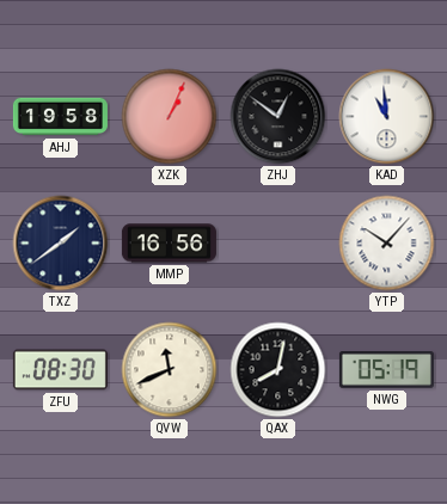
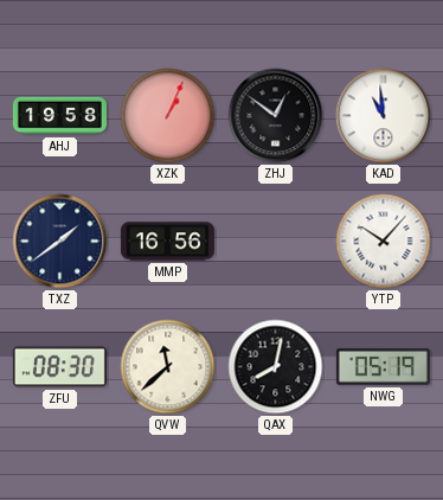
QVW: 11:41 -> 11:38
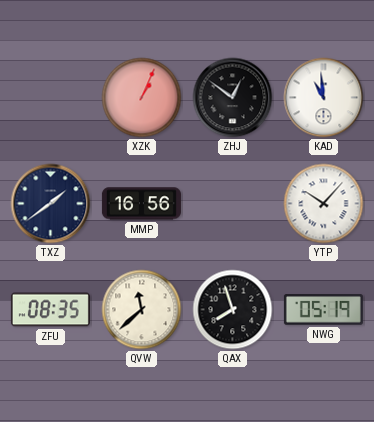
AHJ: 19:58 -> none
ZFU: 08:30 -> 08:35
QAX: 8:02 -> 7:57
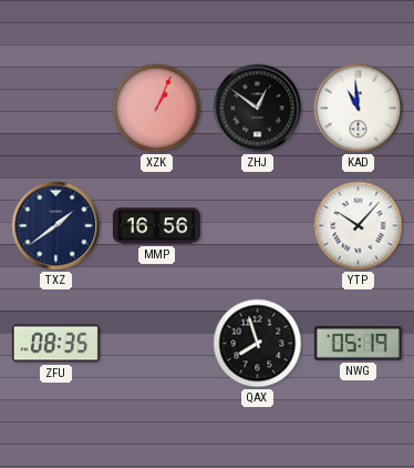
QVW: 11:38 -> none
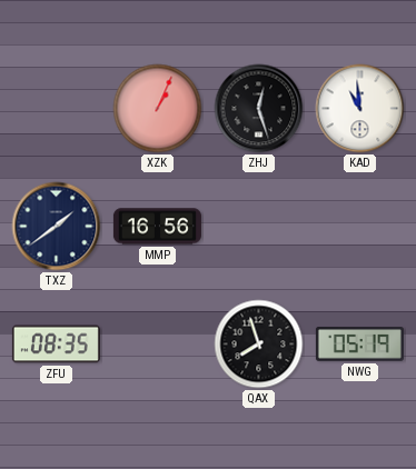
ZHJ: 12:51 -> 12:27
YTP: 10:07 -> none
